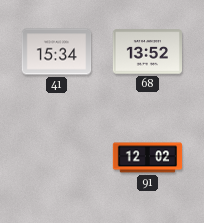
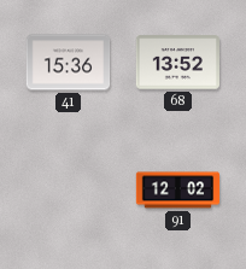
41: 15:34 -> 15:36
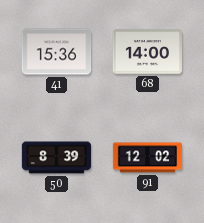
68: 13:52 -> 14:00
50: none -> 8:39
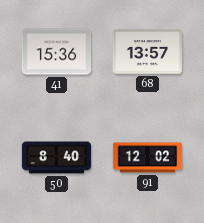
68: 14:00 -> 13:57
50: 8:39 -> 8:40
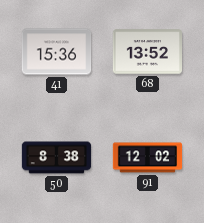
68: 13:57 -> 13:52
50: 8:40 -> 8:38
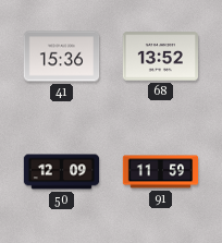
50: 8:38 -> 12:09
91: 12:02 -> 11:59
